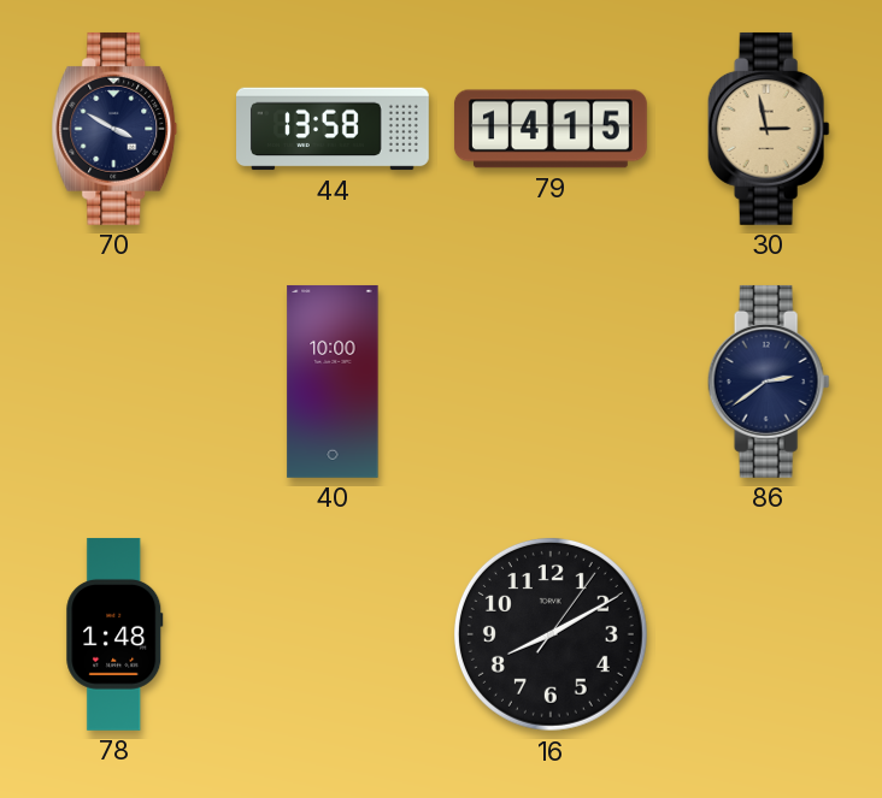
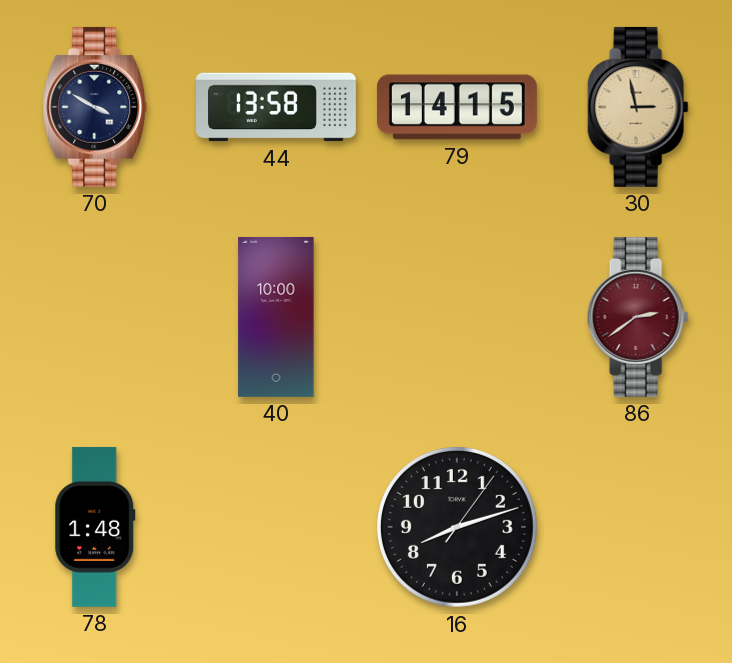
86 dial: navy -> burgundy
16: 8:10 -> 8:12
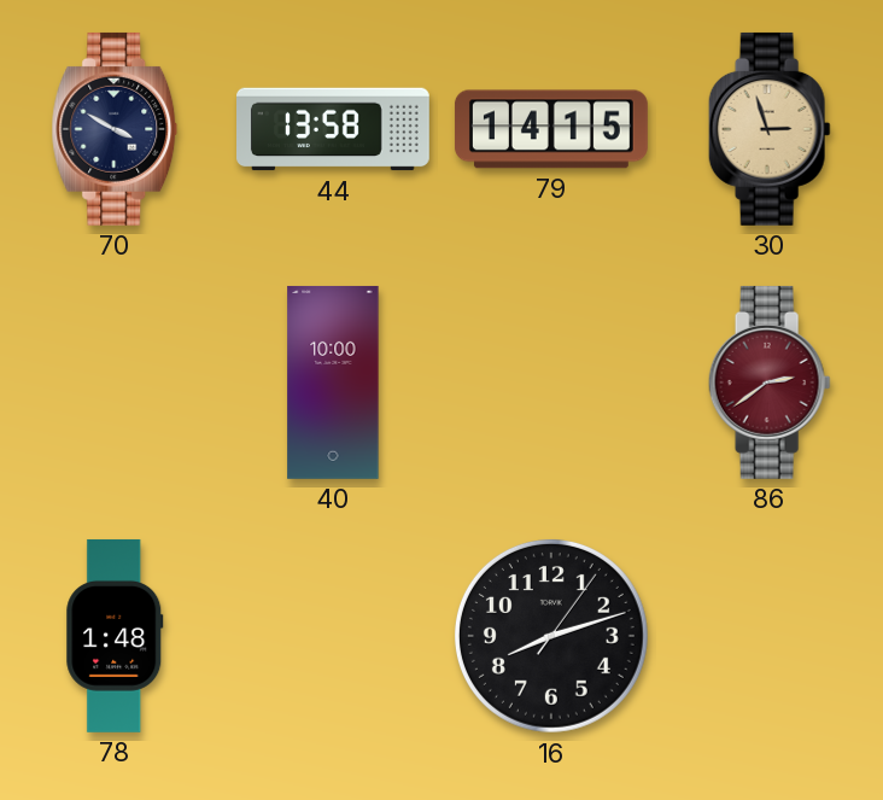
30: 2:58 -> 2:57
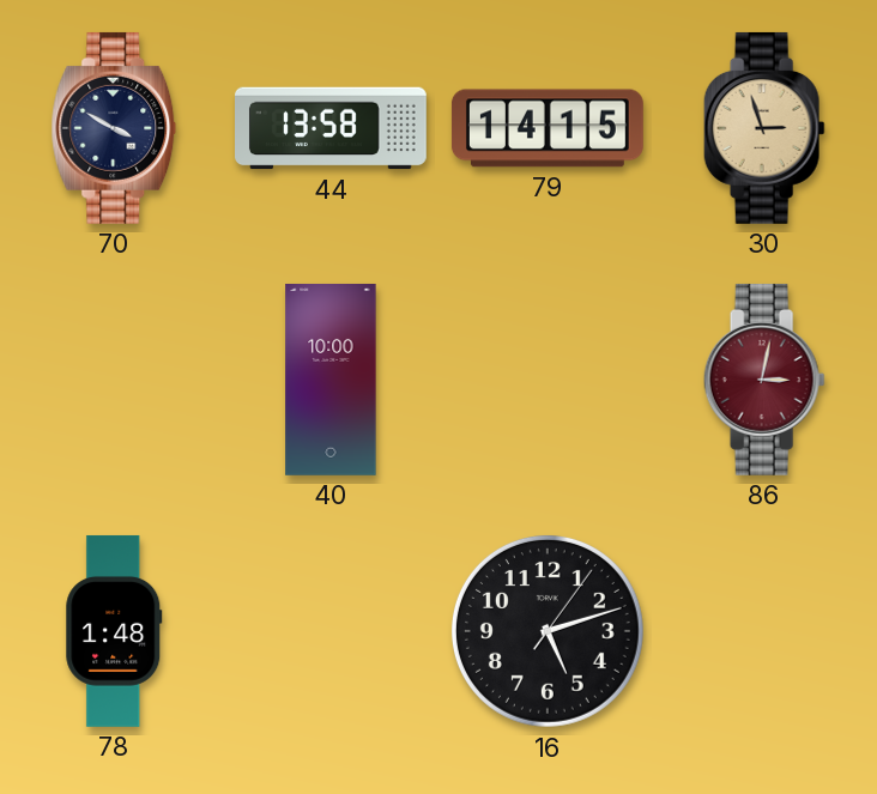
86: 2:39 -> 3:02
16: 8:12 -> 5:12
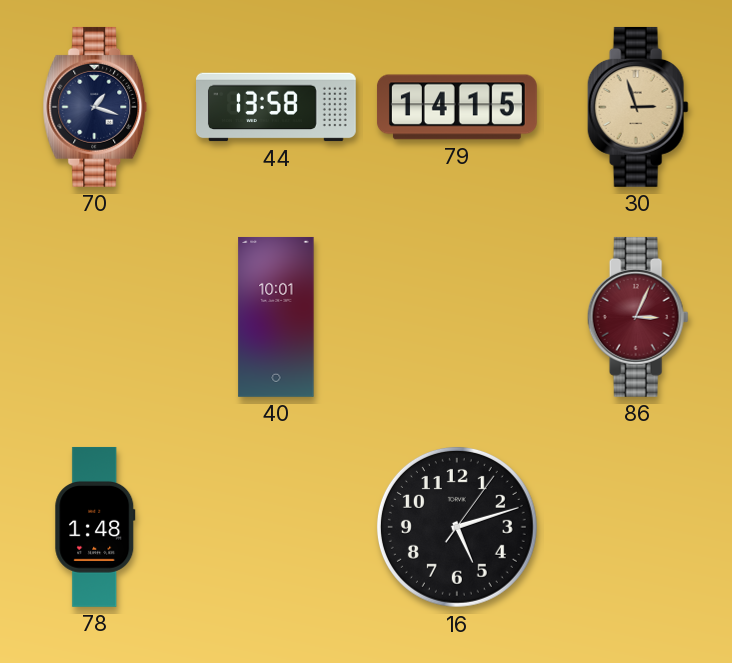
70: 3:50 -> 1:18
40: 10:00 -> 10:01
86: 3:02 -> 3:04
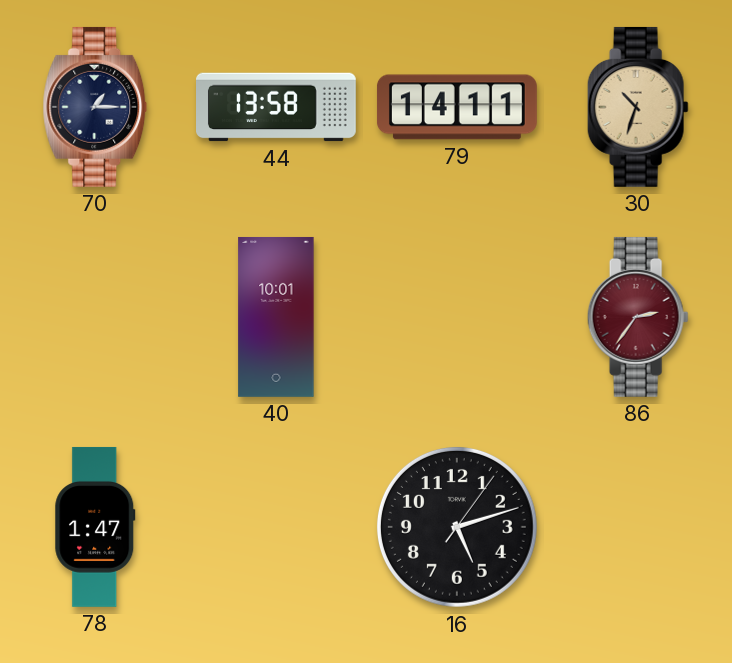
70: 1:18 -> 1:15
79: 14:15 -> 14:11
30: 2:57 -> 10:33
86: 3:04 -> 2:36
78: 1:48 -> 1:47
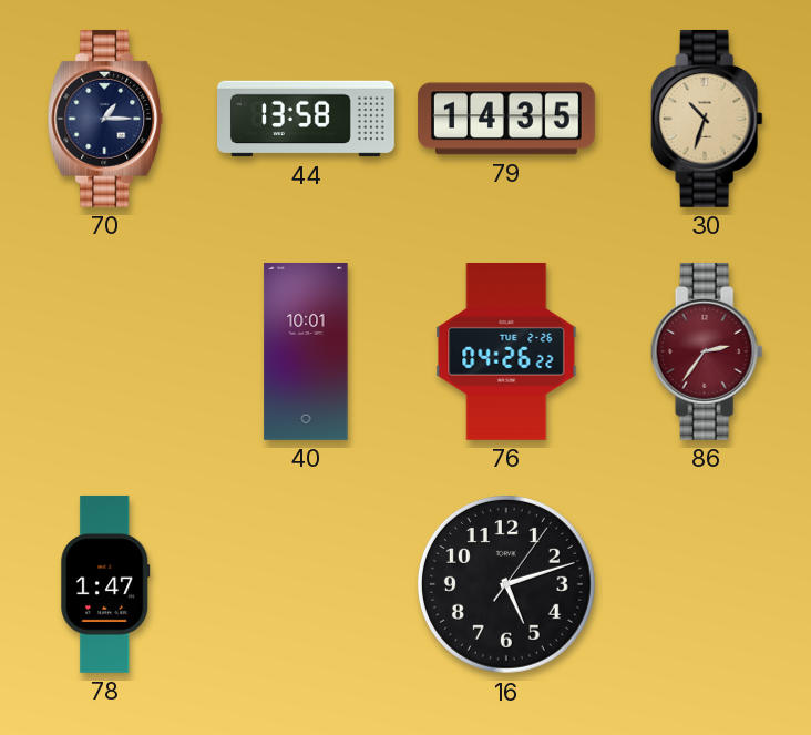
79: 14:11 -> 14:35
76: none -> 04:26
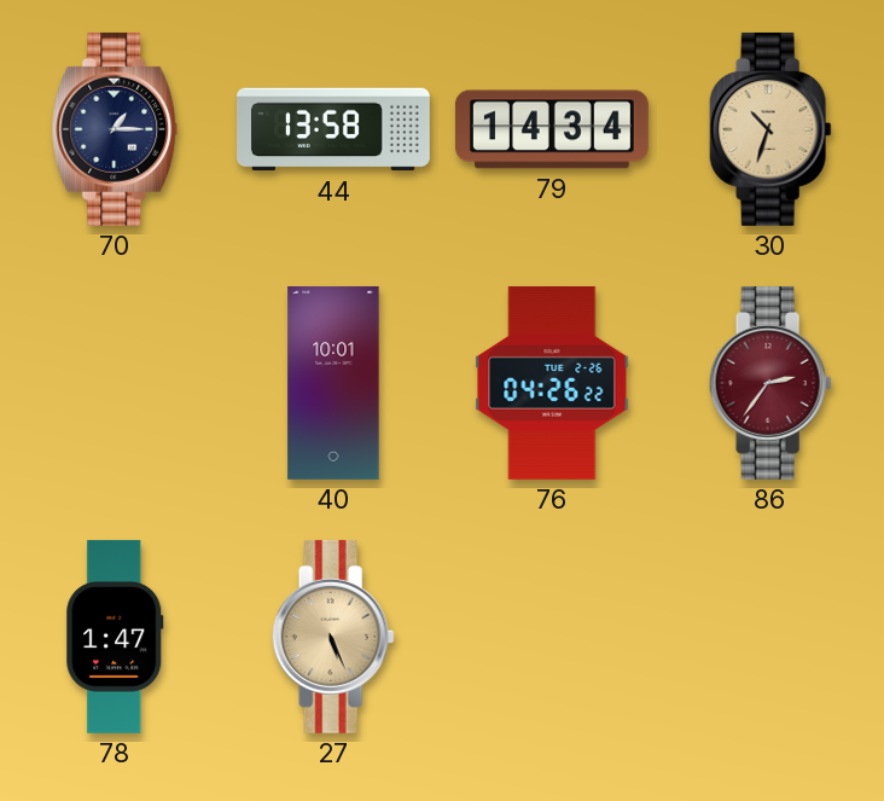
79: 14:35 -> 14:34
27: none -> 5:26
16: 5:12 -> none
